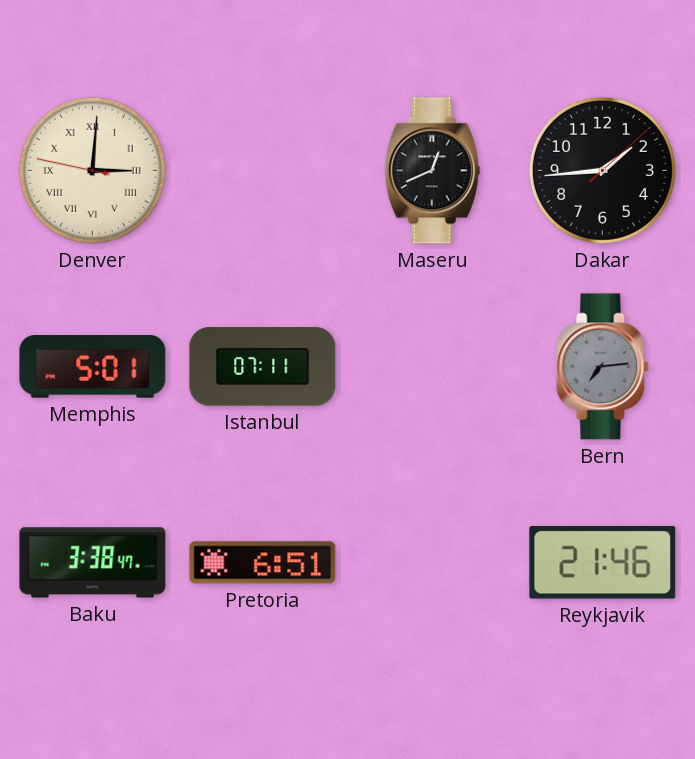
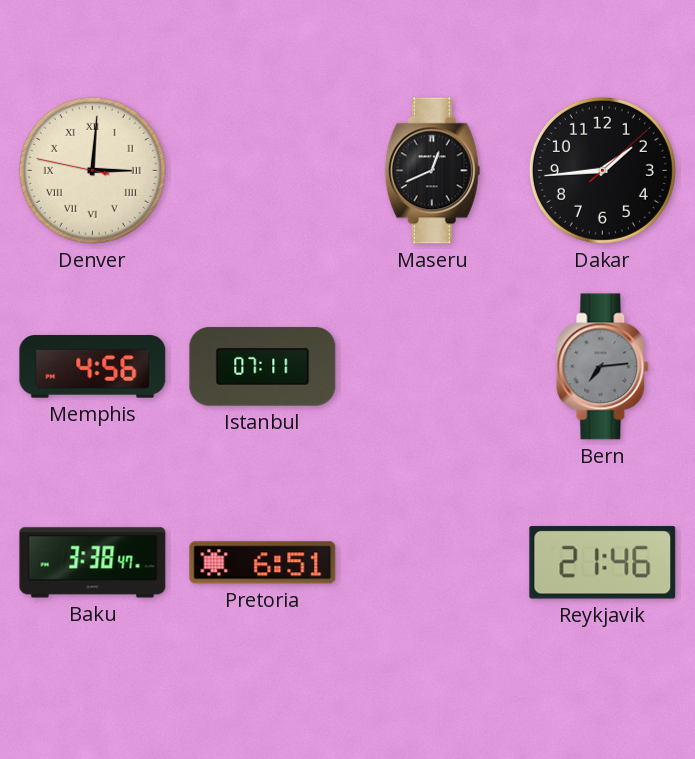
Memphis: 5:01 -> 4:56
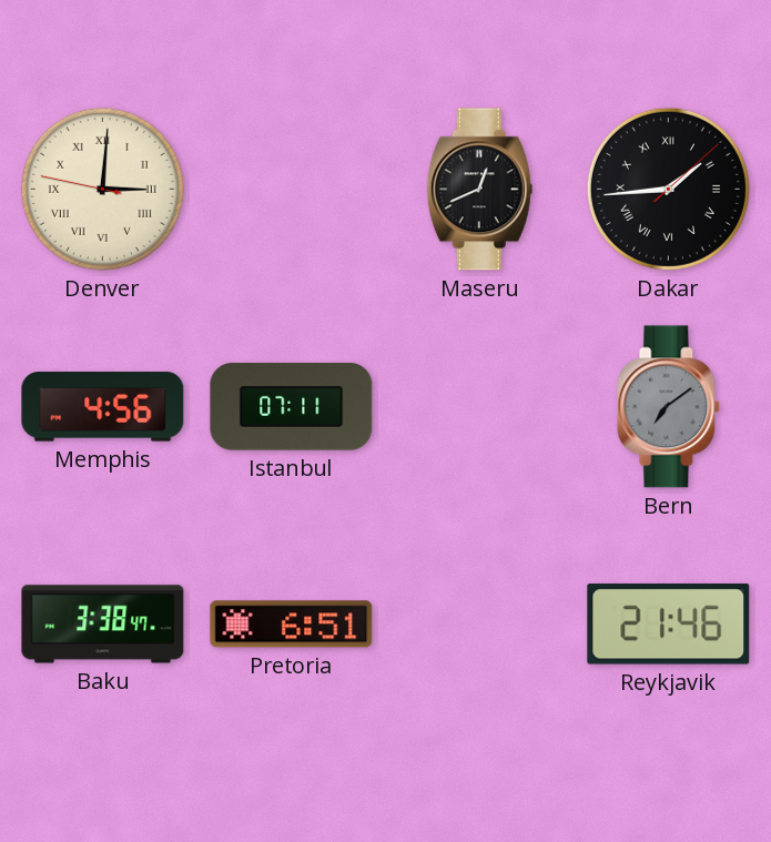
Dakar numerals: Arabic -> Roman
Bern: 7:14 -> 7:09
